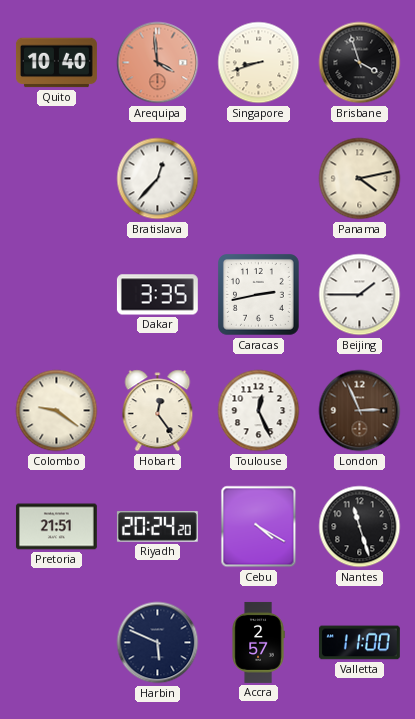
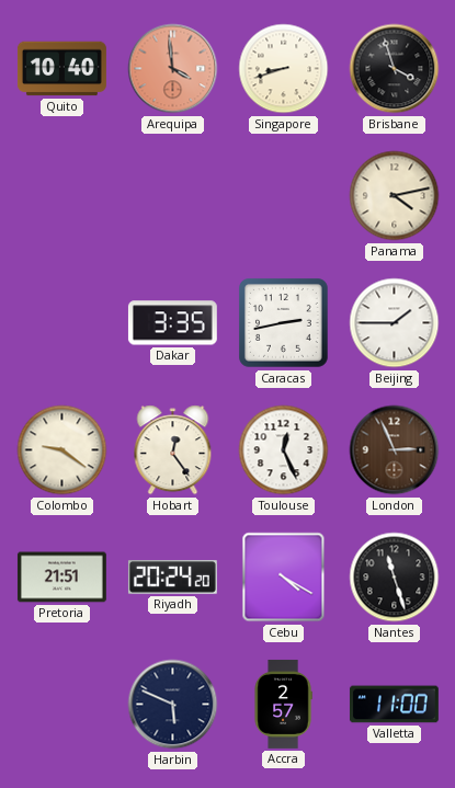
Bratislava: 12:37 -> none
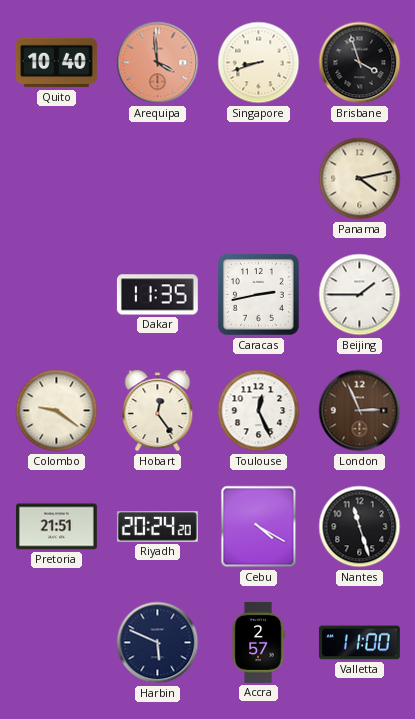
Dakar: 3:35 -> 11:35
